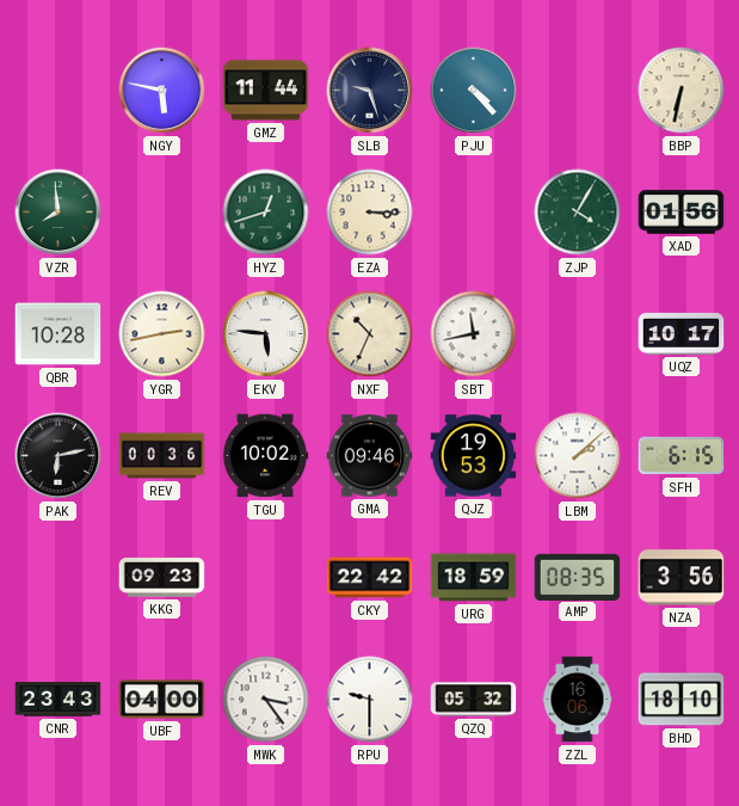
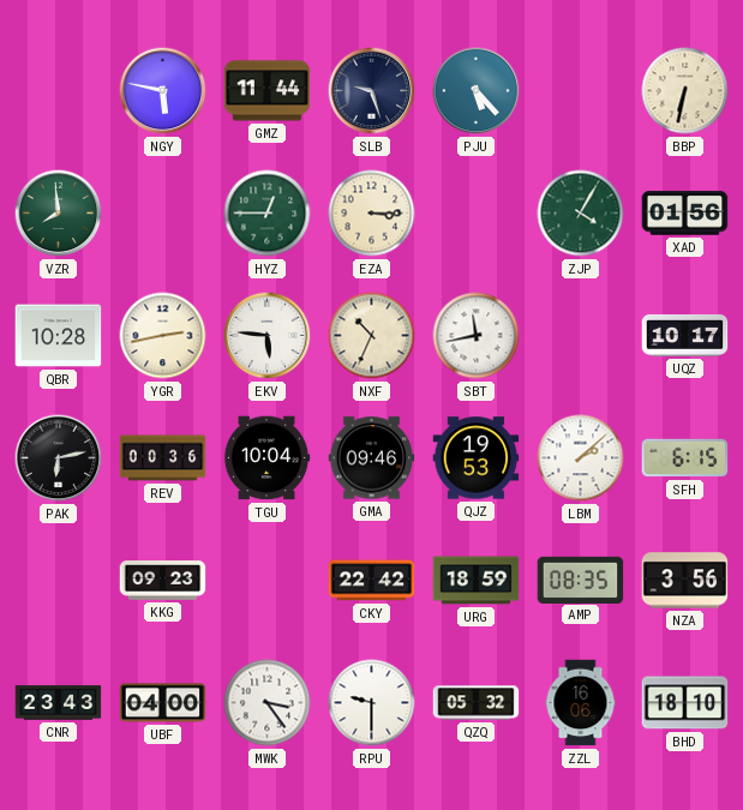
PJU: 4:23 -> 5:23
HYZ: 12:42 -> 12:45
TGU: 10:02 -> 10:04
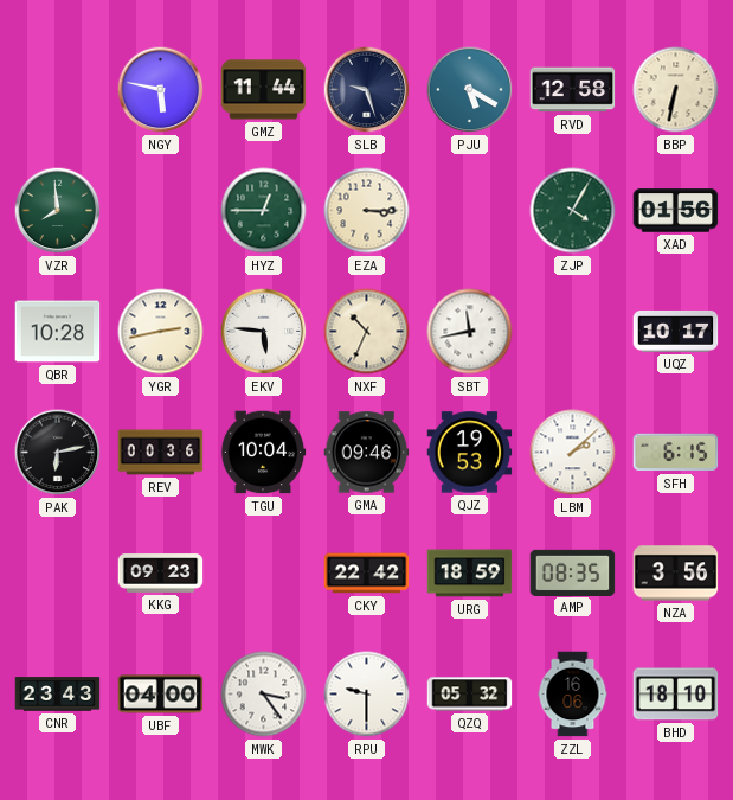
PJU: 5:23 -> 5:20
RVD: none -> 12:58
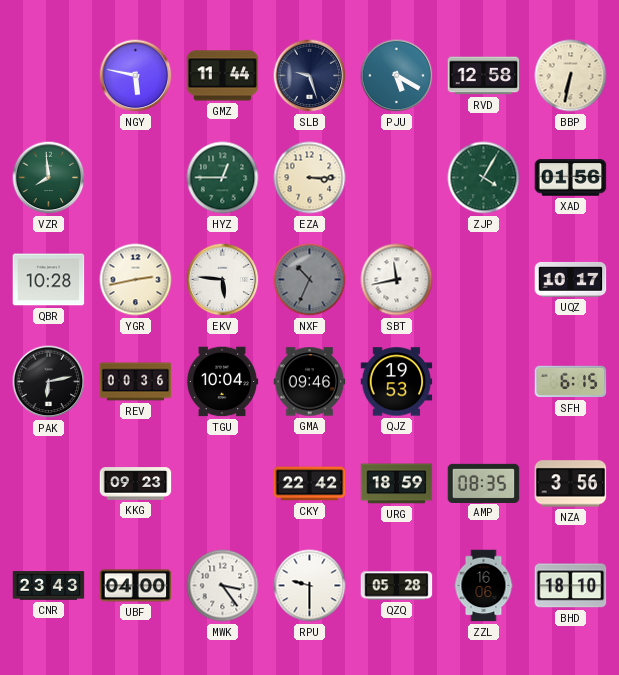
NXF dial: cream -> grey
LBM: 2:08 -> none
QZQ: 05:32 -> 05:28
